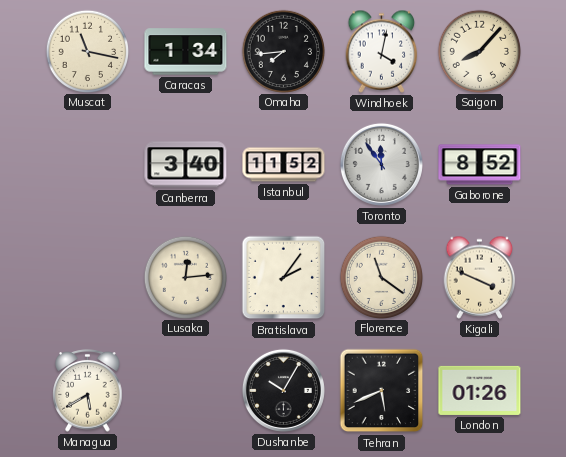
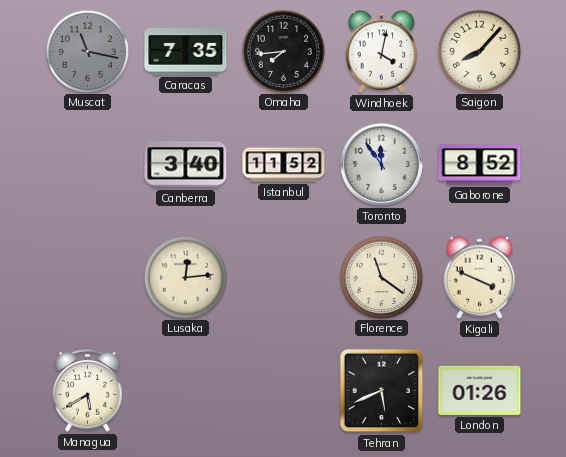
Muscat dial: cream -> grey
Caracas: 1:34 -> 7:35
Bratislava: 2:06 -> none
Dushanbe: 10:05 -> none
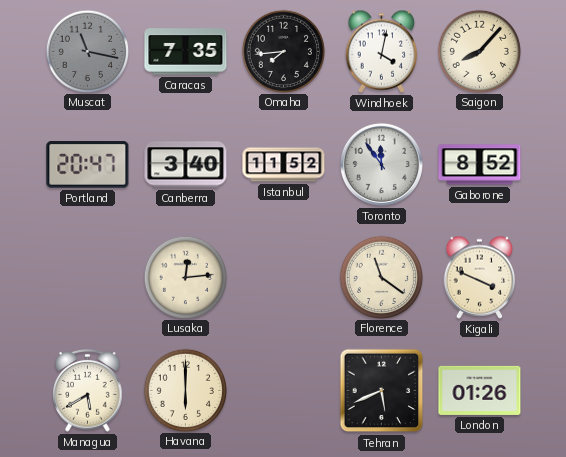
Portland: none -> 20:47
Havana: none -> 6:00
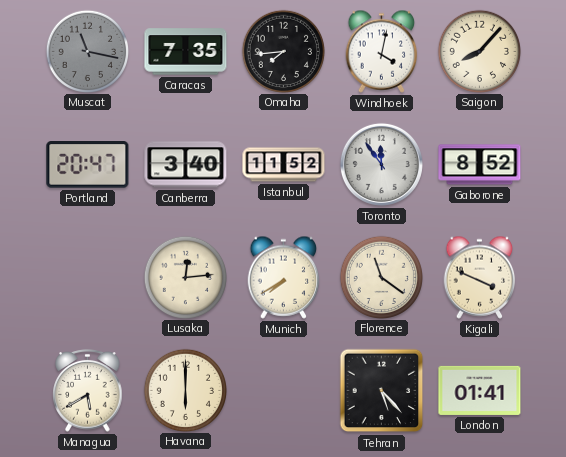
Munich: none -> 7:40
Tehran: 5:41 -> 5:23
London: 01:26 -> 01:41
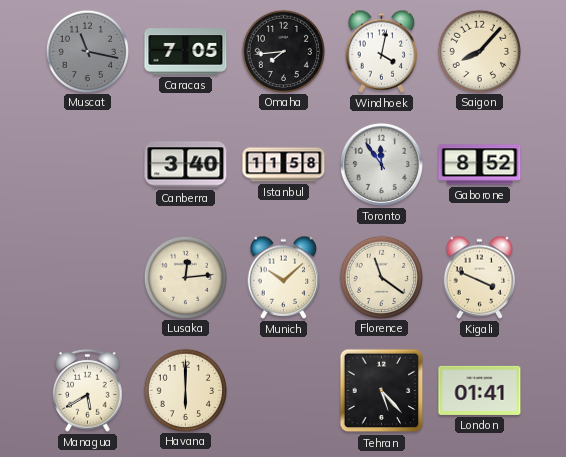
Caracas: 7:35 -> 7:05
Portland: 20:47 -> none
Istanbul: 11:52 -> 11:58
Munich: 7:40 -> 10:08
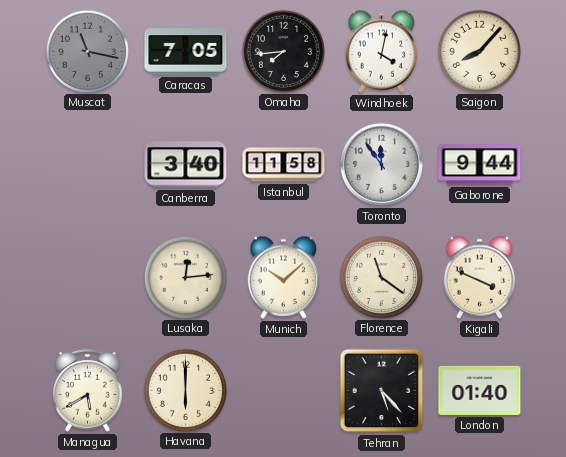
Gaborone: 8:52 -> 9:44
London: 01:41 -> 01:40
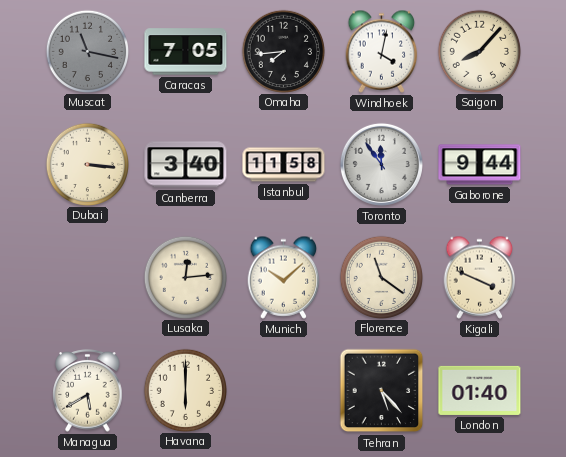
Dubai: none -> 3:16
